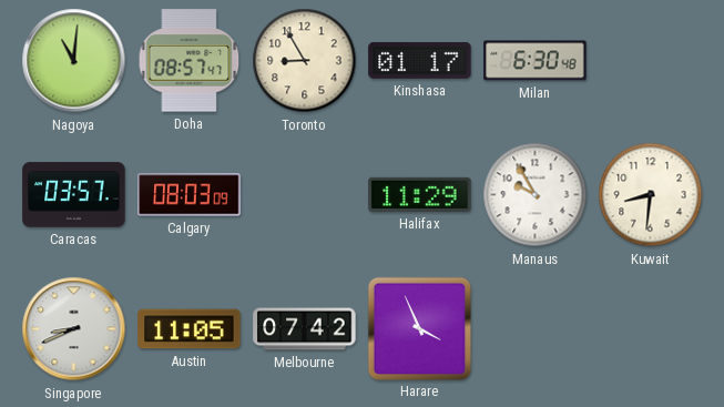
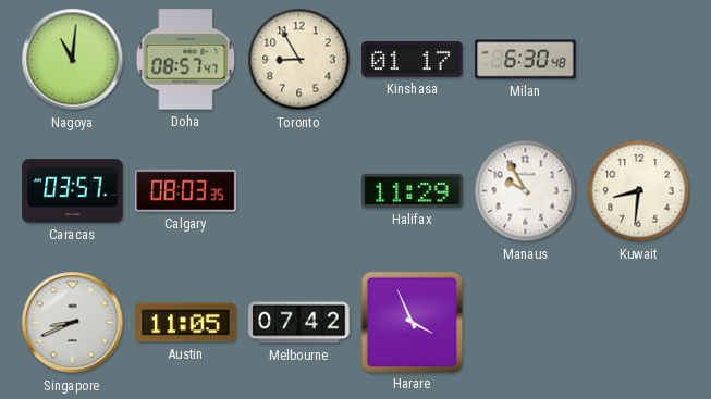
Calgary: 08:03:09 -> 08:03:35
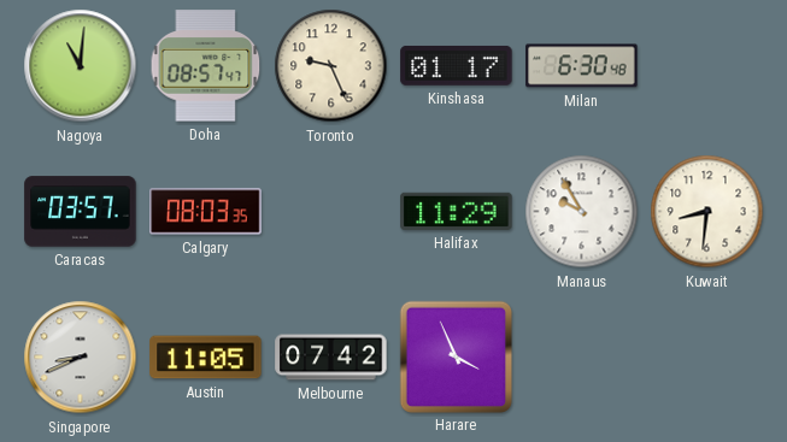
Toronto: 8:55 -> 9:26
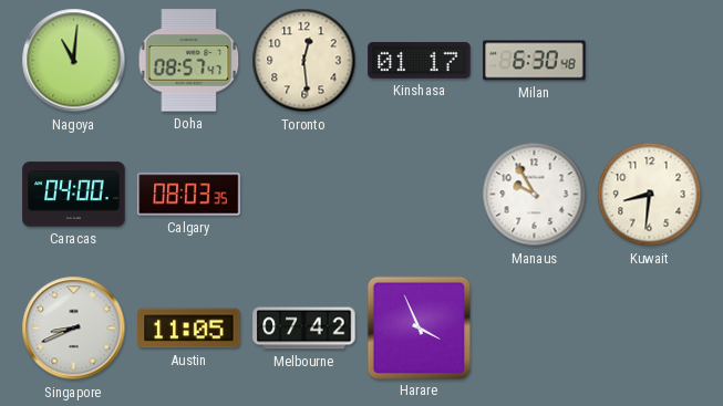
Toronto: 9:26 -> 12:29
Caracas: 03:57 -> 04:00
Halifax: 11:29 -> none
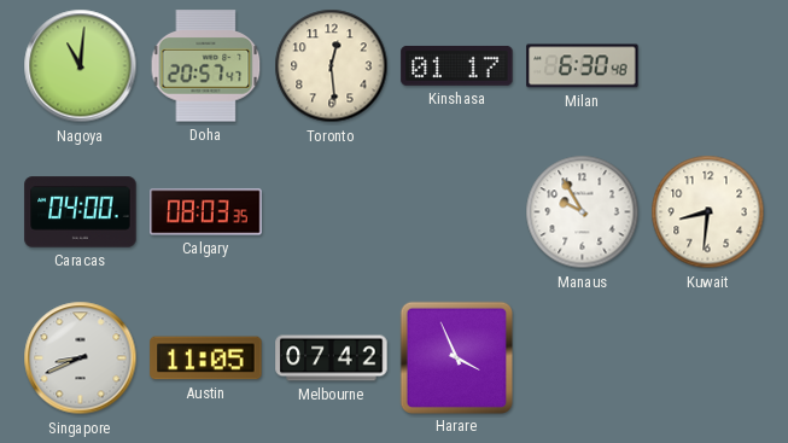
Doha: 08:57 -> 20:57
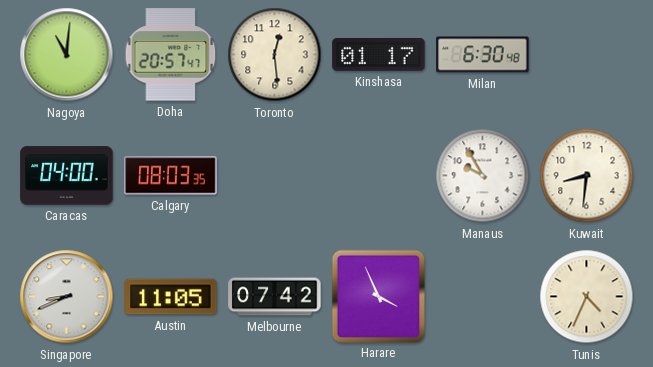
Tunis: none -> 4:34
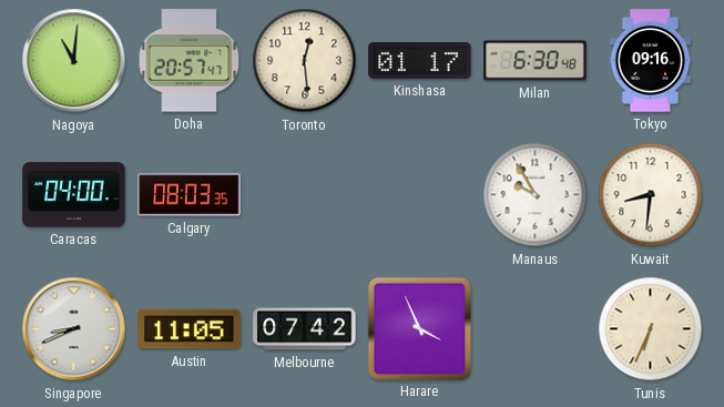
Tokyo: none -> 09:16
Tunis: 4:34 -> 6:34
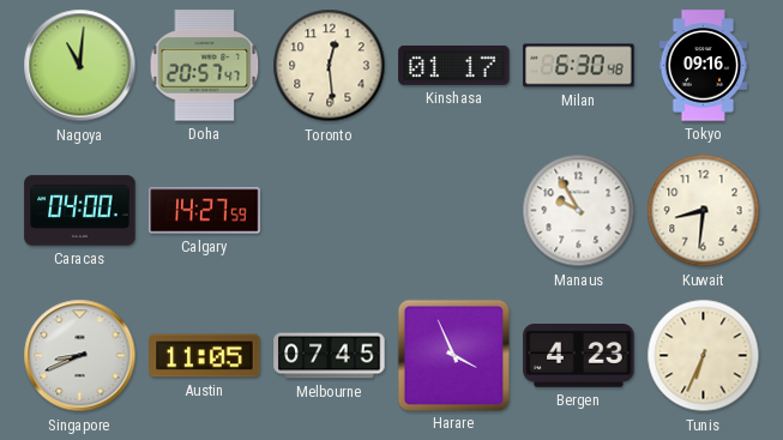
Calgary: 08:03 -> 14:27
Melbourne: 07:42 -> 07:45
Bergen: none -> 4:23
